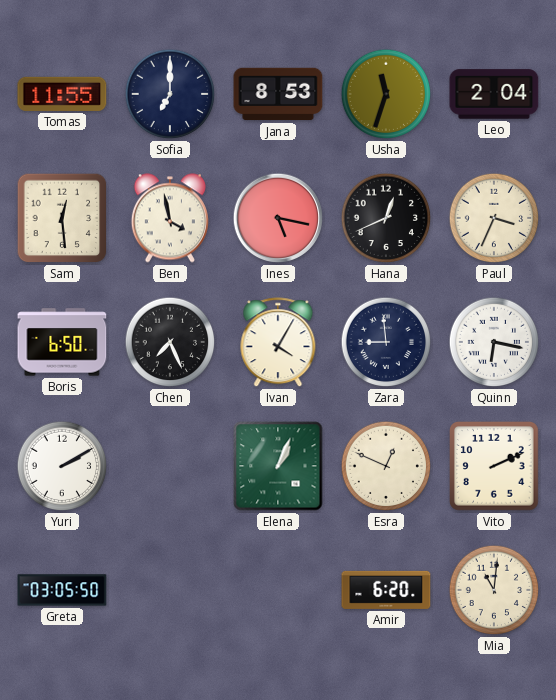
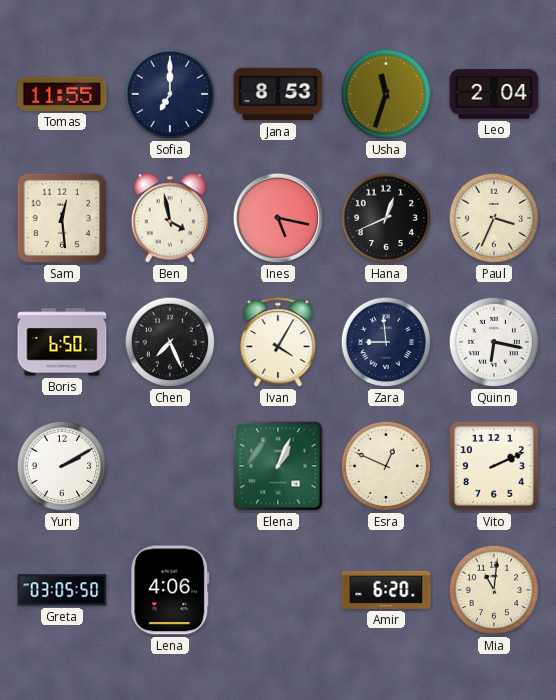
Lena: none -> 4:06
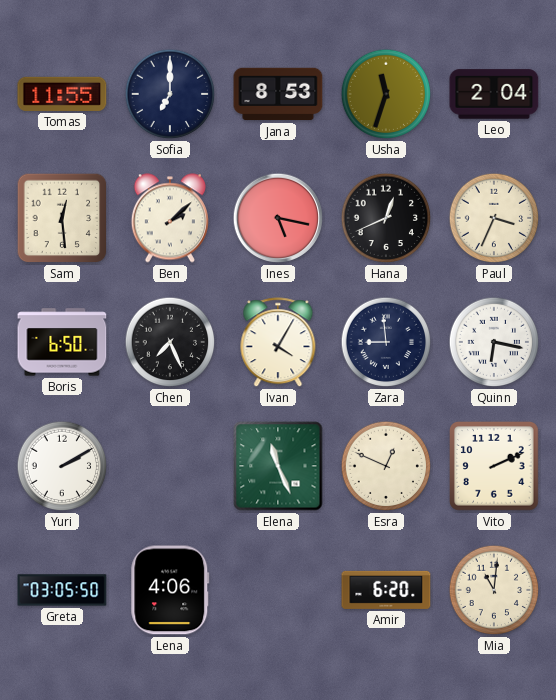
Ben: 3:58 -> 2:08
Elena: 1:04 -> 11:26
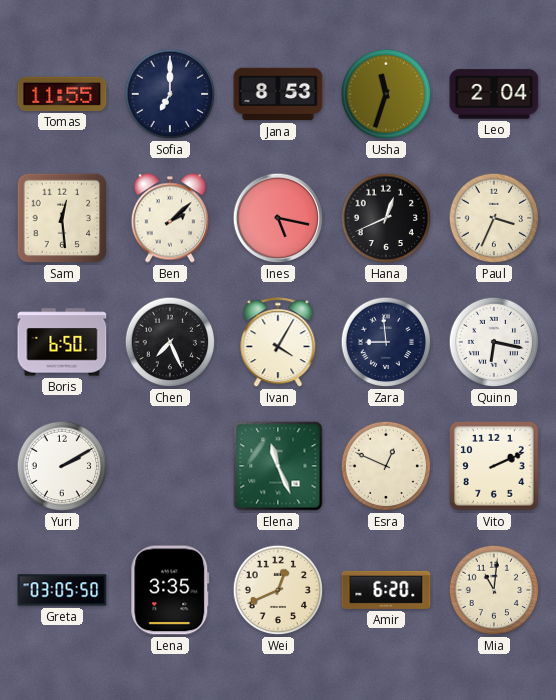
Lena: 4:06 -> 3:35
Wei: none -> 12:41
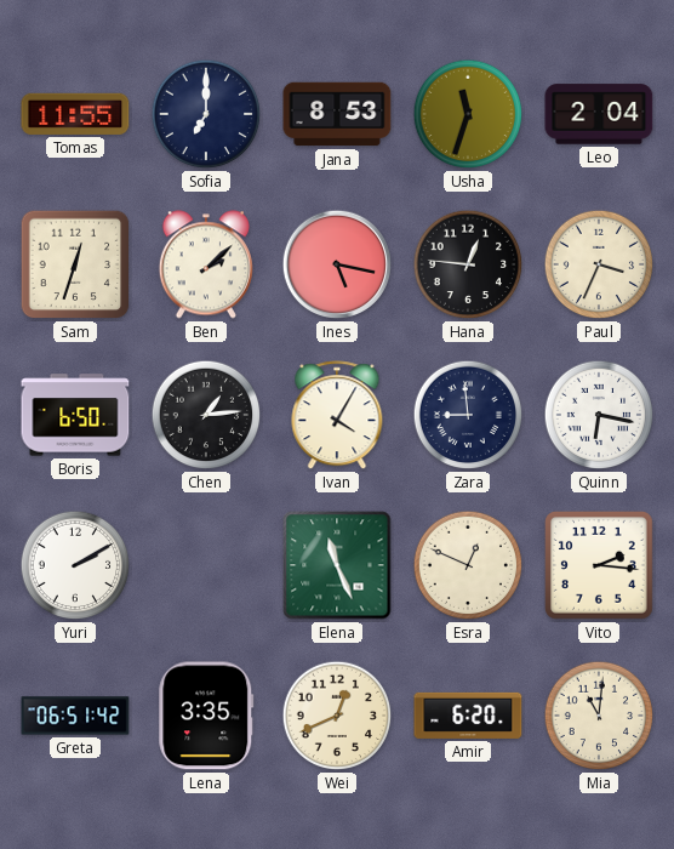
Sam: 12:29 -> 12:33
Hana: 12:41 -> 12:46
Chen: 7:26 -> 1:14
Vito: 2:11 -> 2:16
Greta: 03:05 -> 06:51
